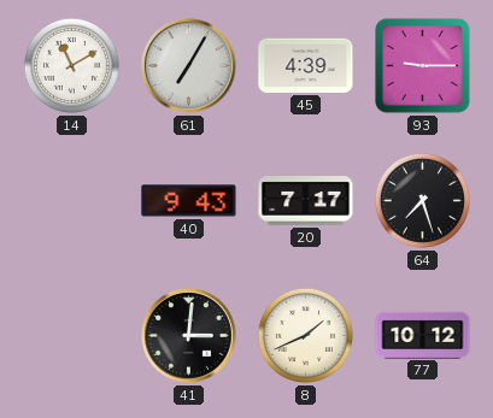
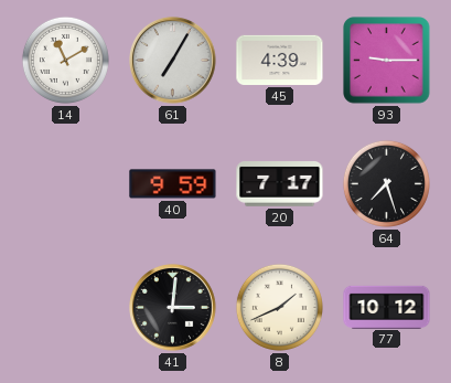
40: 9:43 -> 9:59
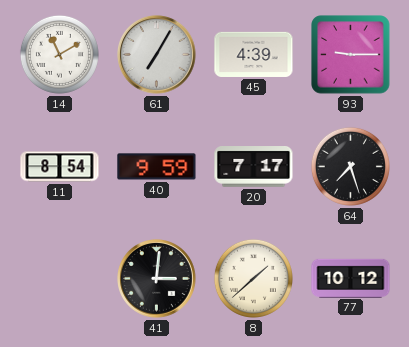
11: none -> 8:54
8: 1:41 -> 1:38
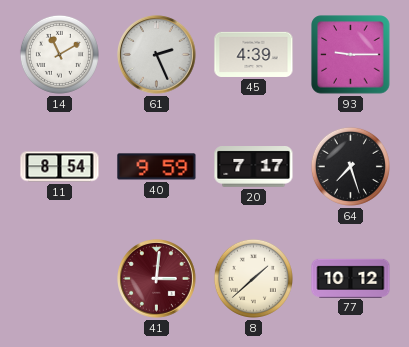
61: 7:05 -> 2:26
41 dial: black -> burgundy
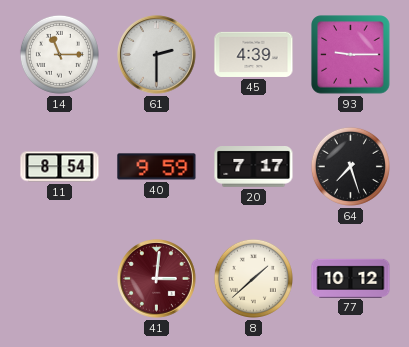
14: 11:10 -> 11:15
61: 2:26 -> 2:30
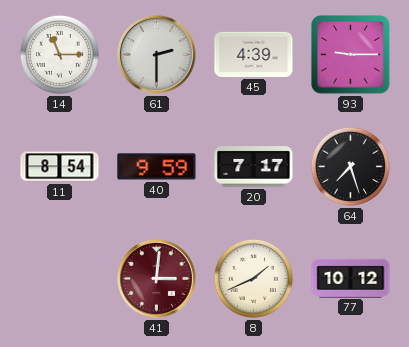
8: 1:38 -> 1:41
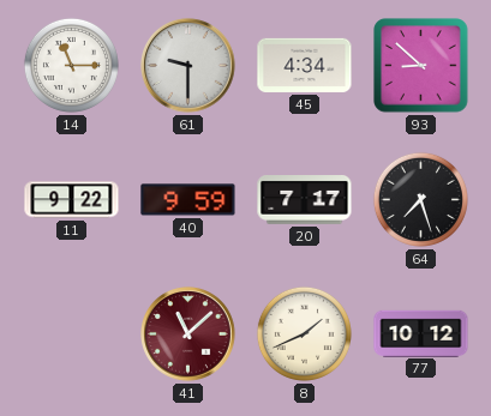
61: 2:30 -> 9:30
45: 4:39 -> 4:34
93: 9:15 -> 8:52
11: 8:54 -> 9:22
41: 3:01 -> 11:08
